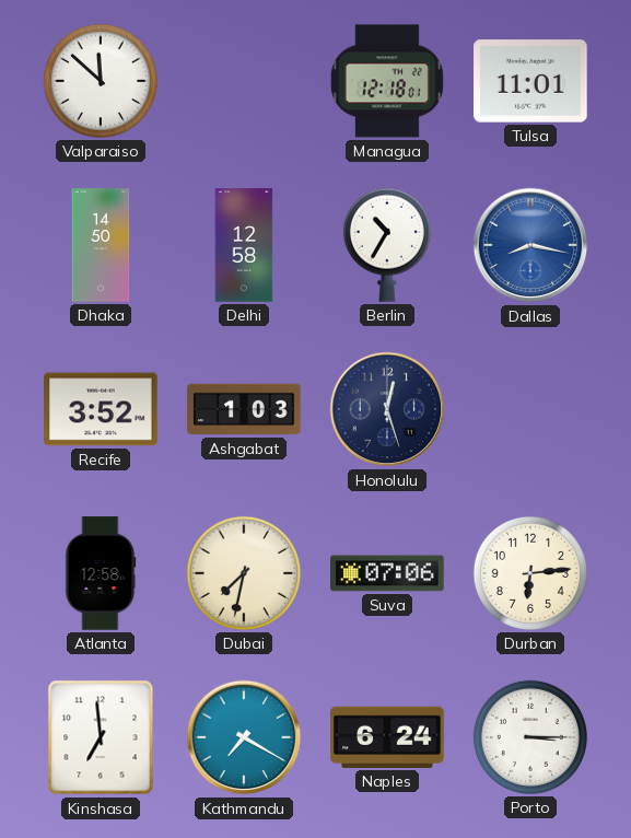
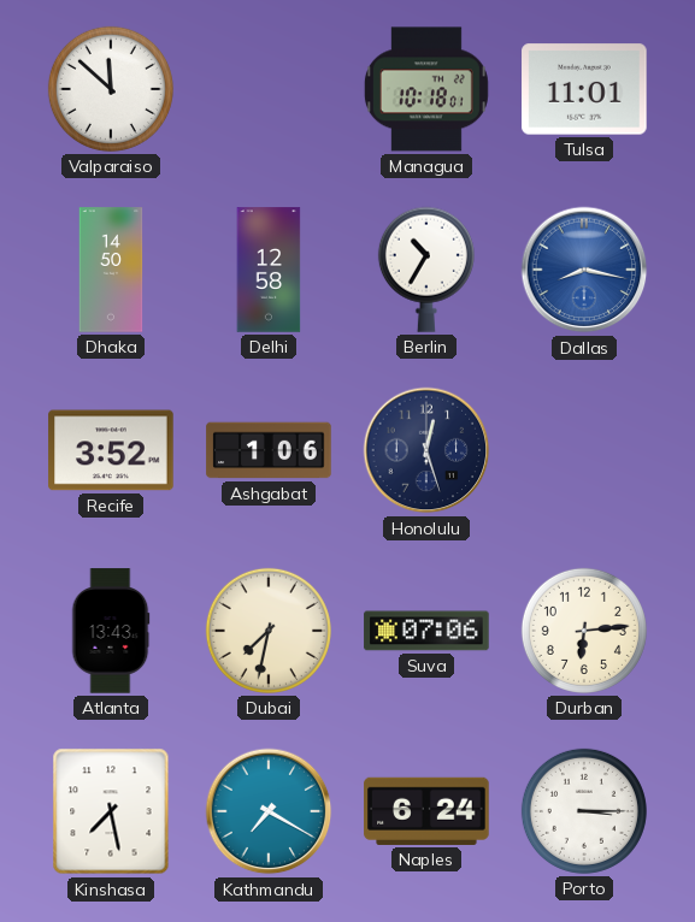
Managua: 12:18 -> 10:18
Ashgabat: 1:03 -> 1:06
Atlanta: 12:58 -> 13:43
Kinshasa: 6:59 -> 7:28
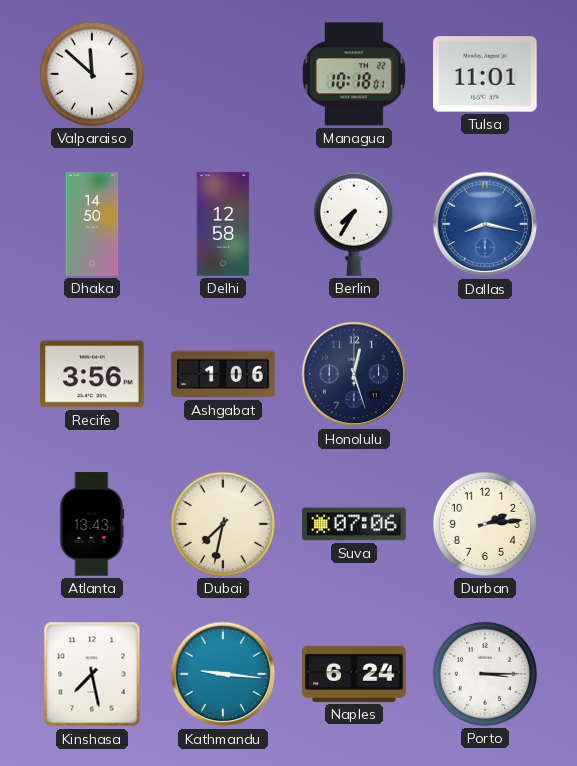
Berlin: 10:35 -> 7:35
Recife: 3:52 -> 3:56
Durban: 6:14 -> 2:14
Kathmandu: 7:20 -> 9:16
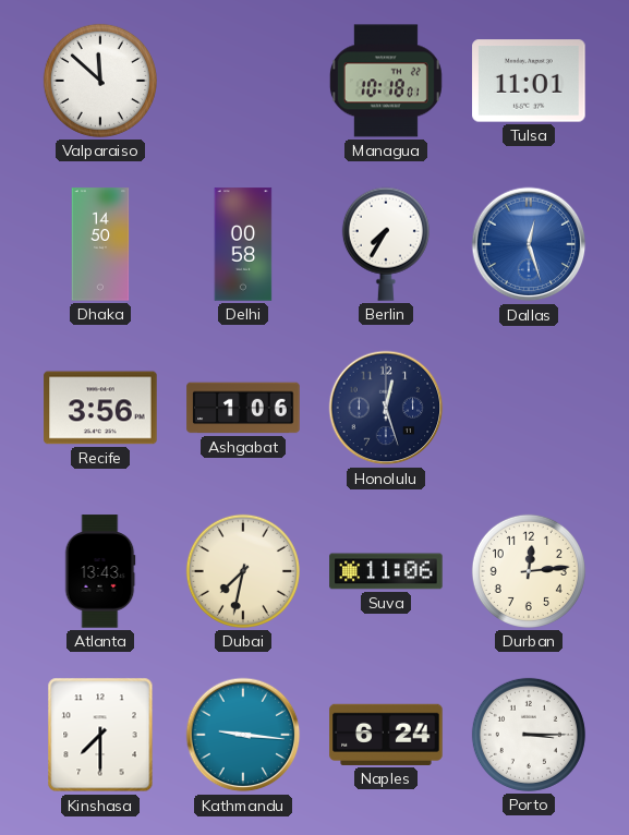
Delhi: 12:58 -> 00:58
Dallas: 8:17 -> 12:27
Suva: 07:06 -> 11:06
Durban: 2:14 -> 12:14
Kinshasa: 7:28 -> 7:30
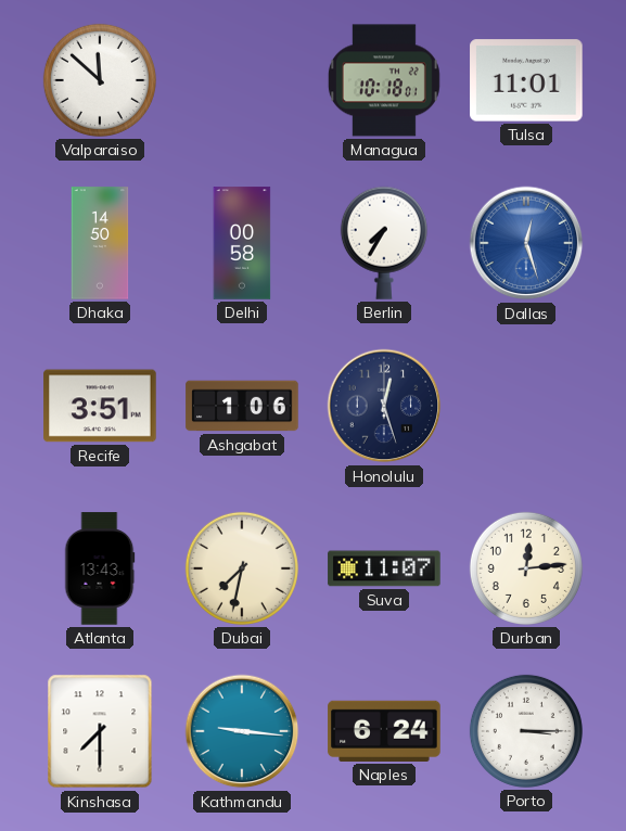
Recife: 3:56 -> 3:51
Suva: 11:06 -> 11:07
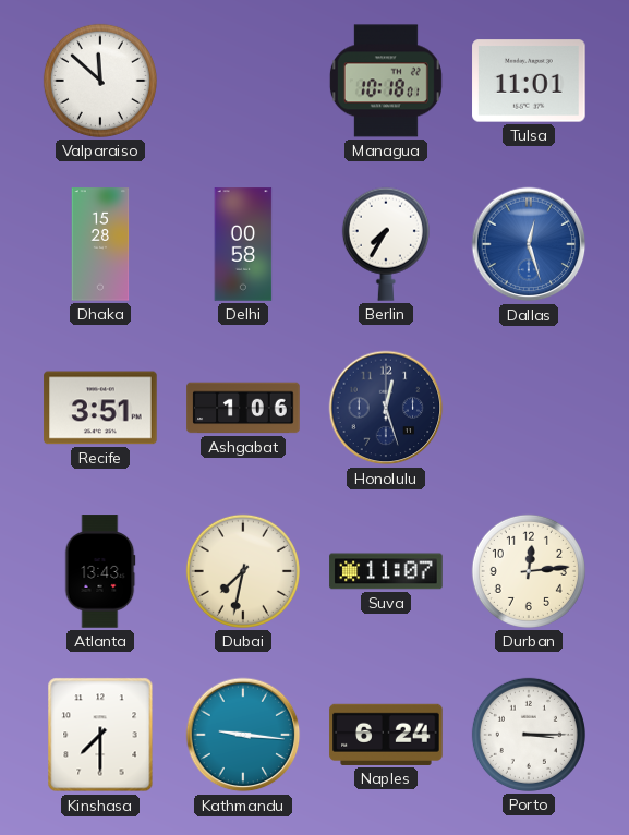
Dhaka: 14:50 -> 15:28
